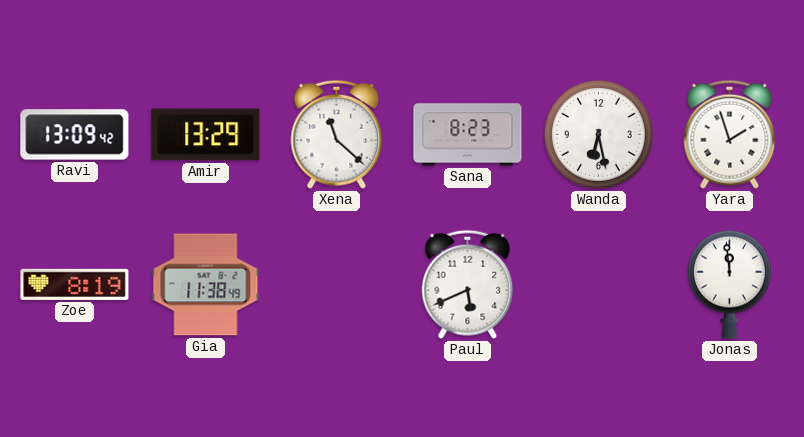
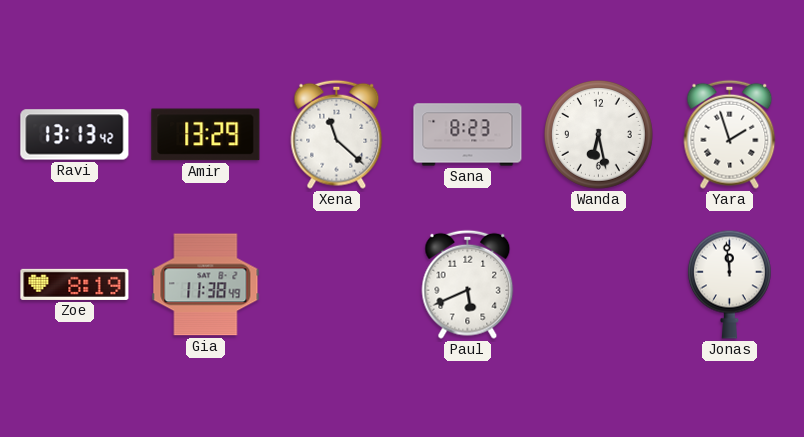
Ravi: 13:09 -> 13:13
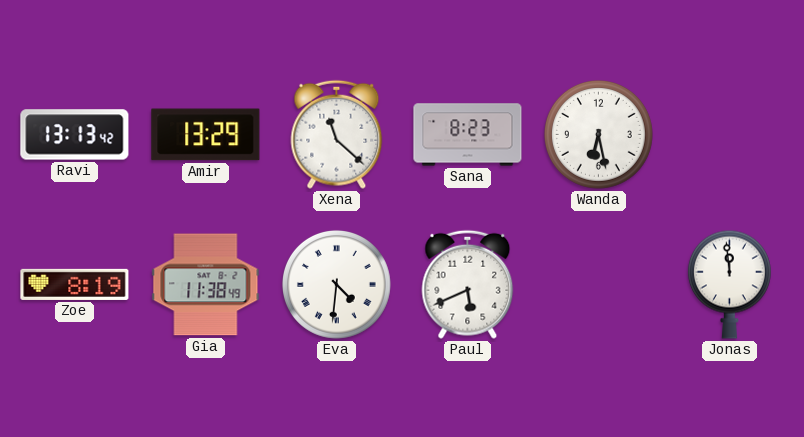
Yara: 1:57 -> none
Eva: none -> 4:31
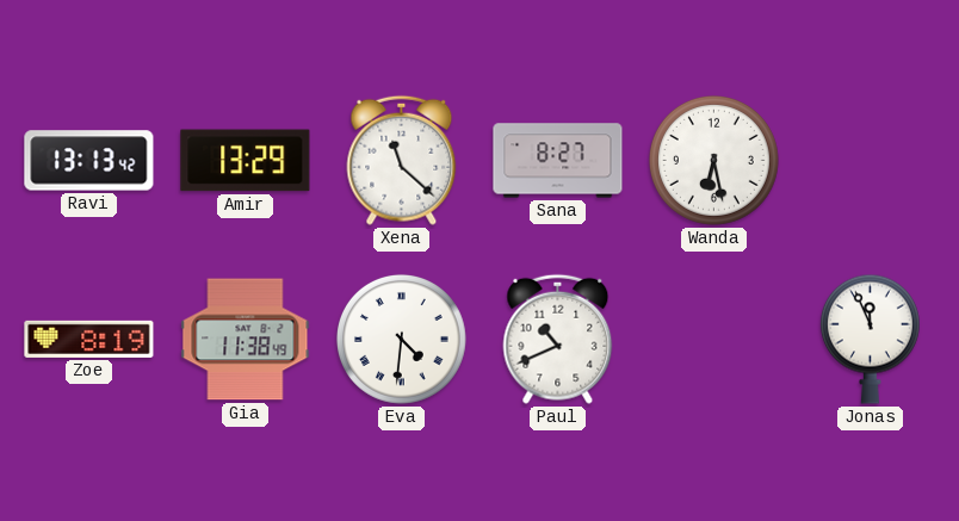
Sana: 8:23 -> 8:27
Paul: 5:41 -> 10:41
Jonas: 11:59 -> 11:56
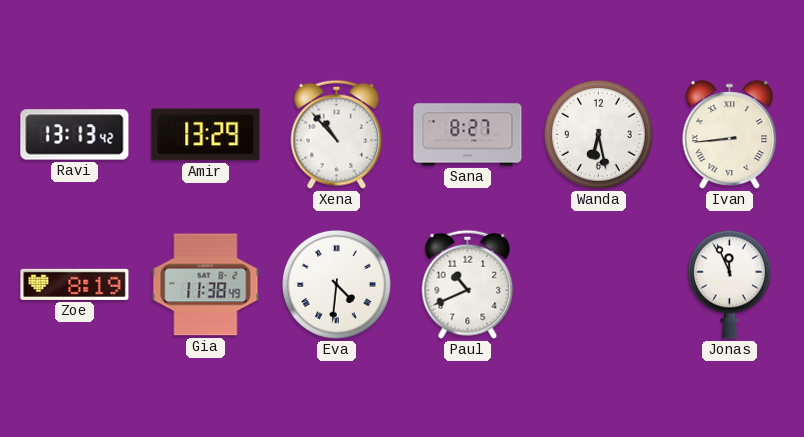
Xena: 11:22 -> 10:53
Ivan: none -> 8:44
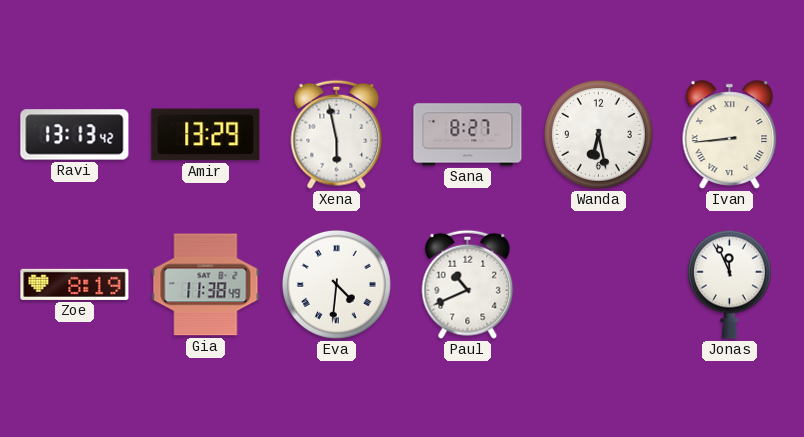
Xena: 10:53 -> 5:58
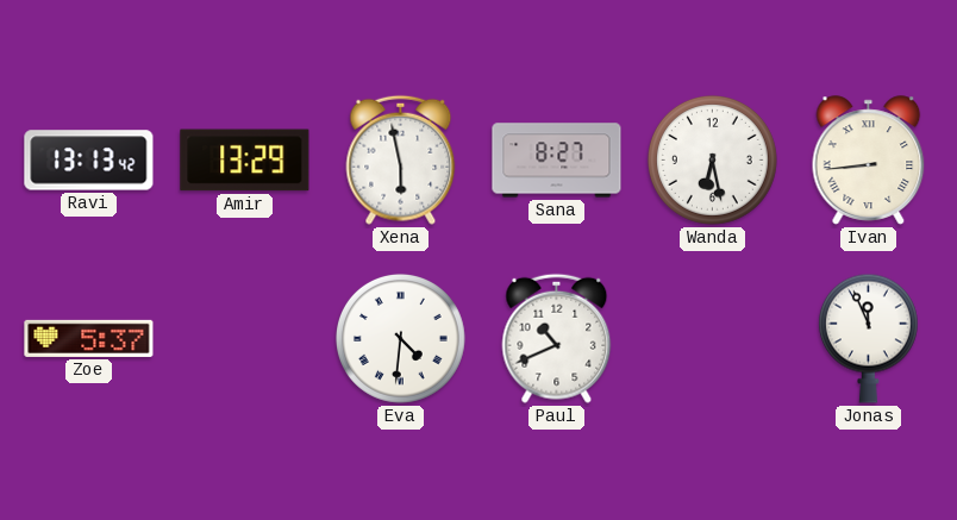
Zoe: 8:19 -> 5:37
Gia: 11:38 -> none
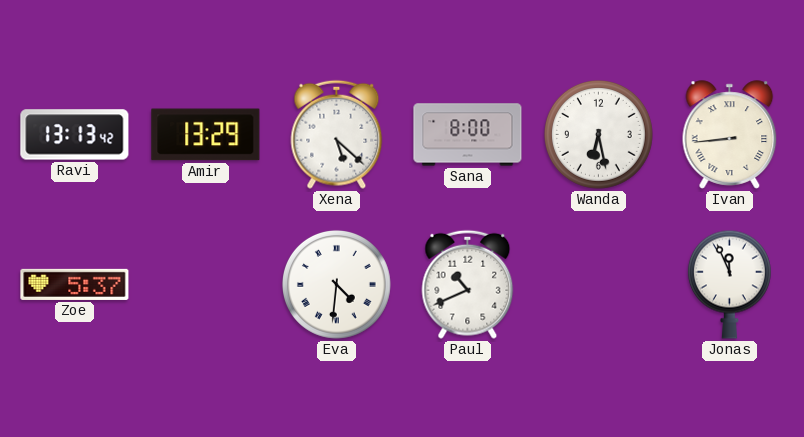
Xena: 5:58 -> 5:22
Sana: 8:27 -> 8:00
